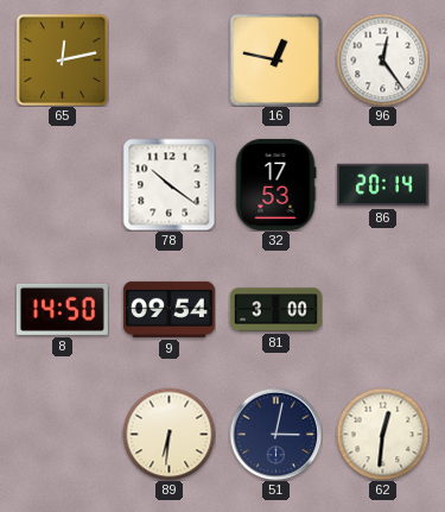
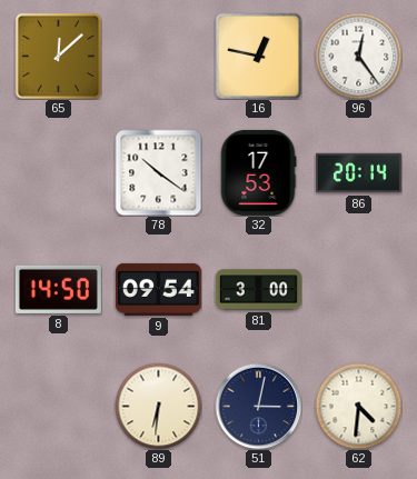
65: 12:13 -> 12:08
62: 12:31 -> 4:31
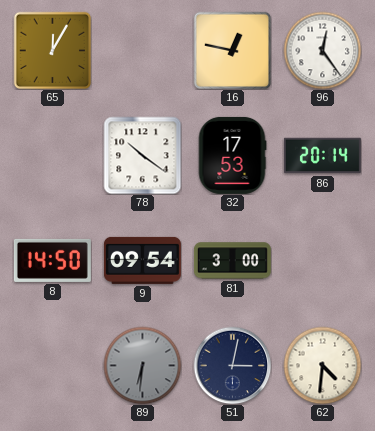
65: 12:08 -> 12:05
89 dial: cream -> grey
